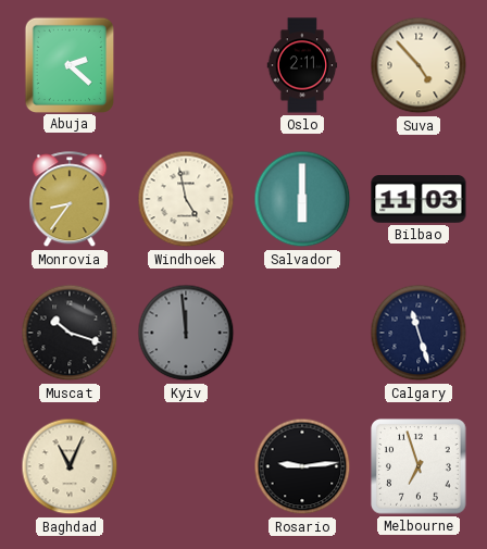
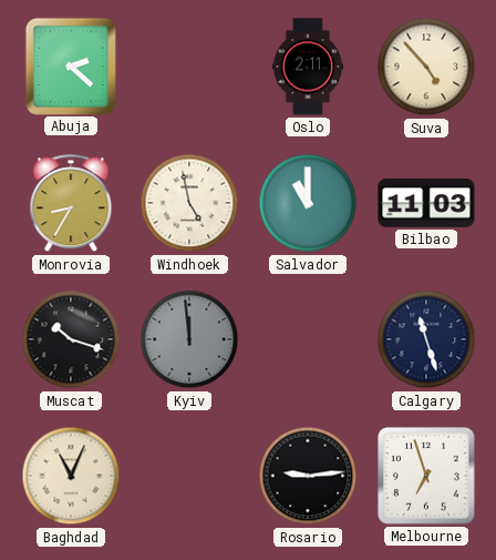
Monrovia: 8:36 -> 8:35
Salvador: 6:00 -> 11:00
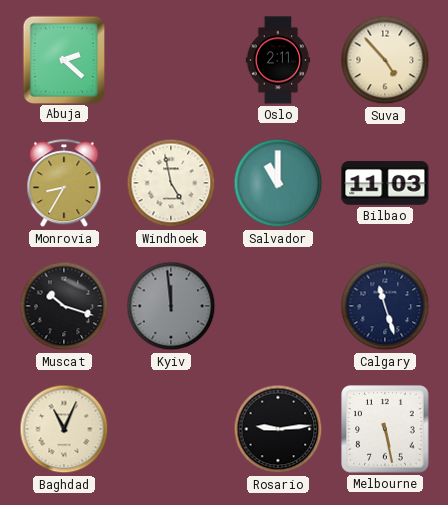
Melbourne: 6:57 -> 5:28
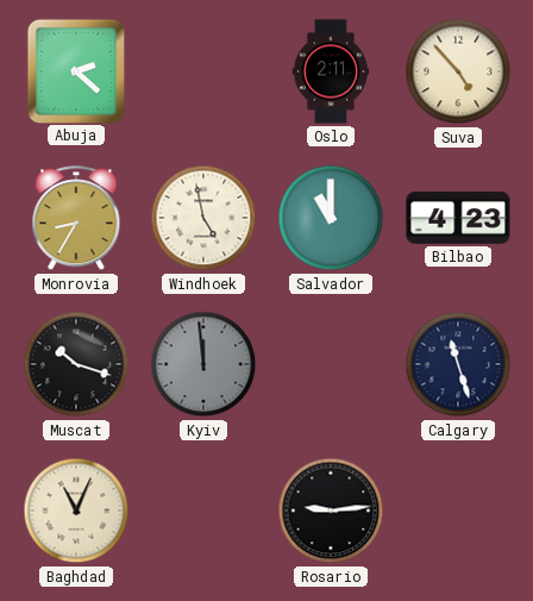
Bilbao: 11:03 -> 4:23
Melbourne: 5:28 -> none
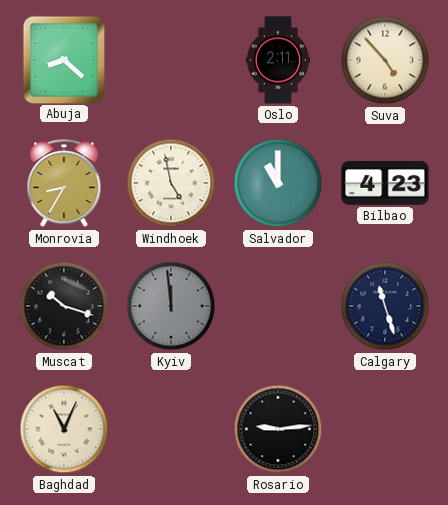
Abuja: 2:22 -> 8:22
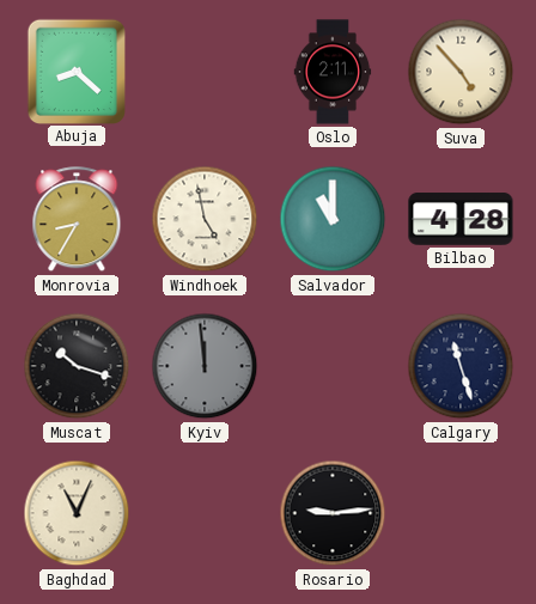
Bilbao: 4:23 -> 4:28
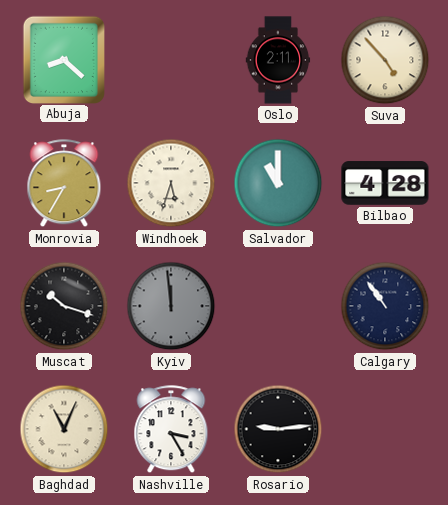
Windhoek: 4:58 -> 5:33
Calgary: 11:27 -> 10:54
Nashville: none -> 3:25
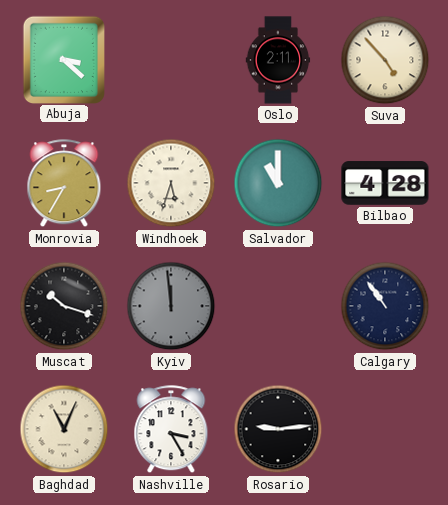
Abuja: 8:22 -> 3:22
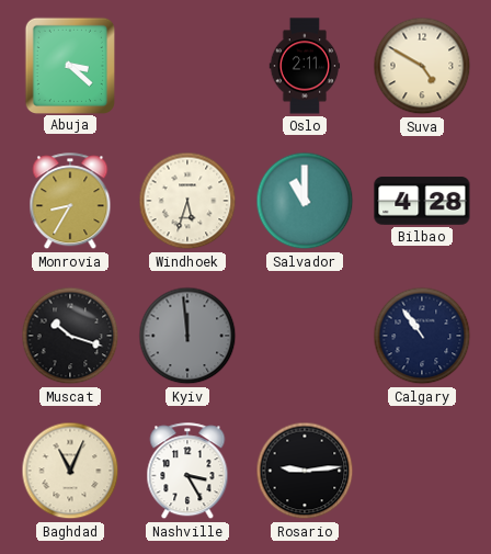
Suva: 4:53 -> 4:50
